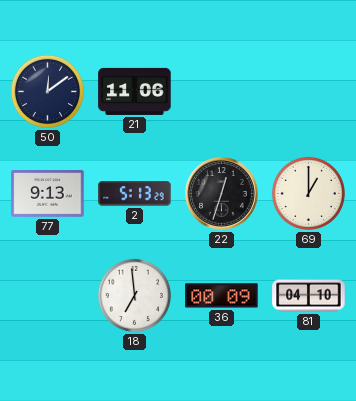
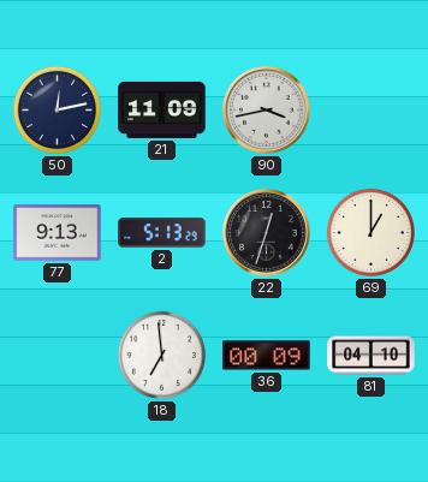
50: 12:09 -> 12:13
21: 11:06 -> 11:09
90: none -> 3:43
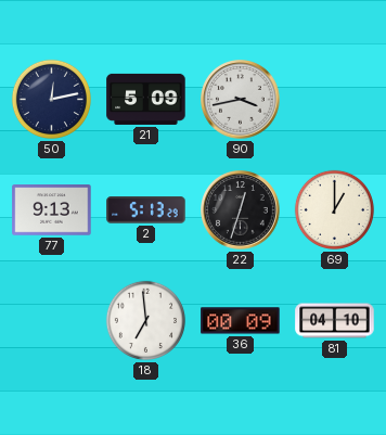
21: 11:09 -> 5:09
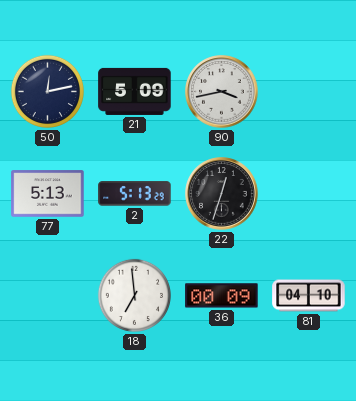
77: 9:13 -> 5:13
69: 1:00 -> none
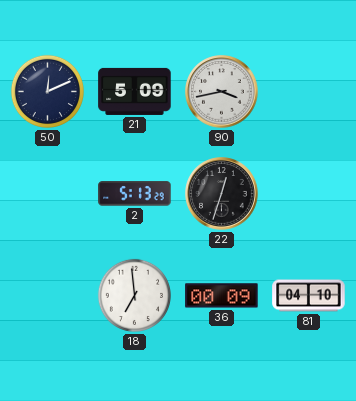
50: 12:13 -> 12:11
77: 5:13 -> none
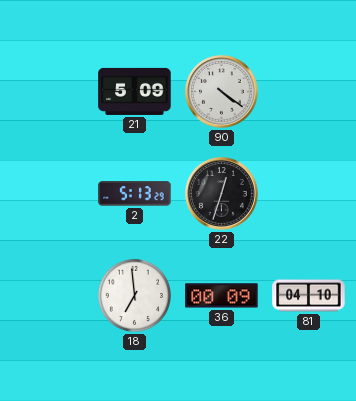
50: 12:11 -> none
90: 3:43 -> 4:21
